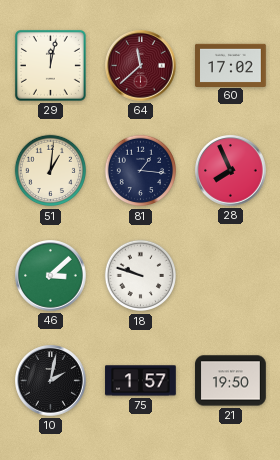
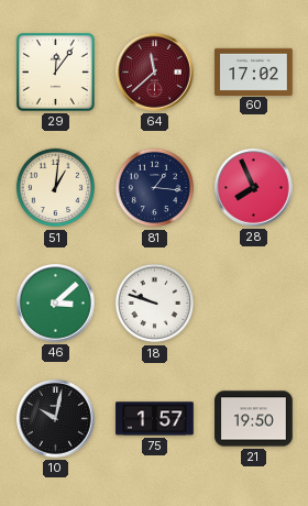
29: 12:02 -> 12:06
10: 2:02 -> 10:02
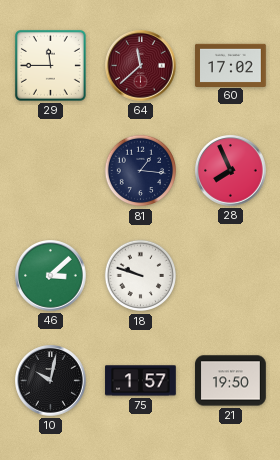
29: 12:06 -> 11:45
51: 1:01 -> none
